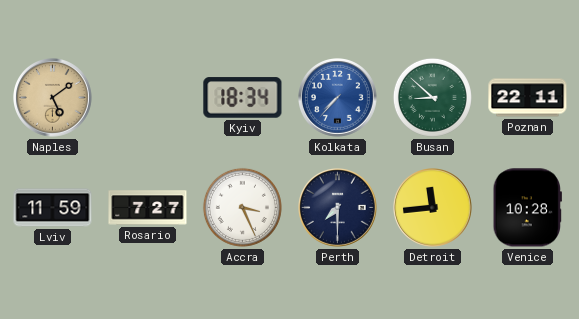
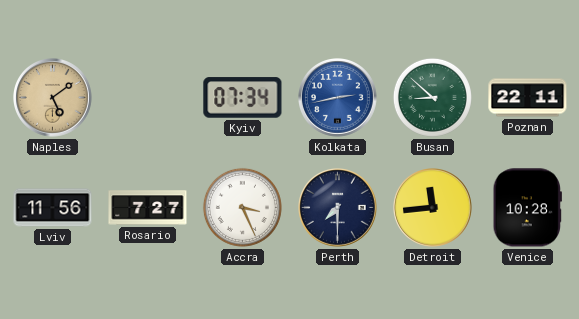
Kyiv: 18:34 -> 07:34
Kolkata: 7:37 -> 2:43
Lviv: 11:59 -> 11:56
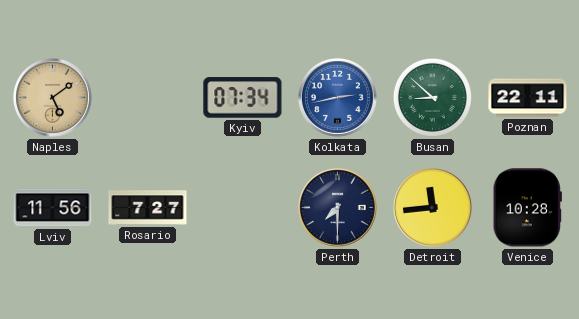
Accra: 3:26 -> none
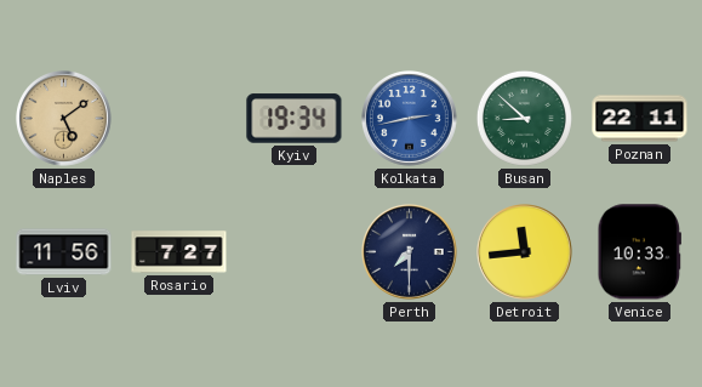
Kyiv: 07:34 -> 19:34
Venice: 10:28 -> 10:33
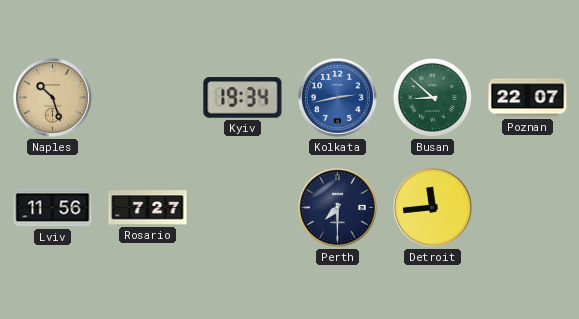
Naples: 5:09 -> 10:27
Poznan: 22:11 -> 22:07
Venice: 10:33 -> none
